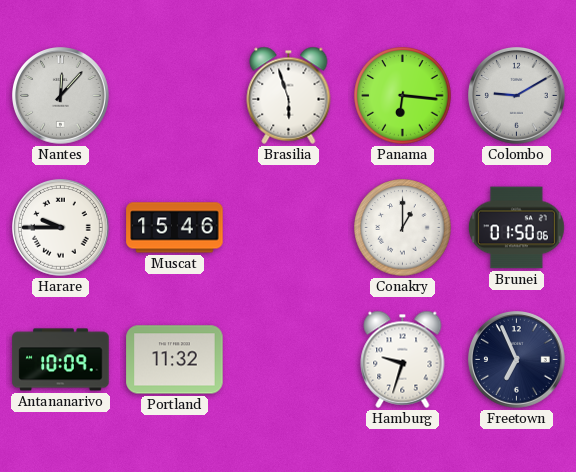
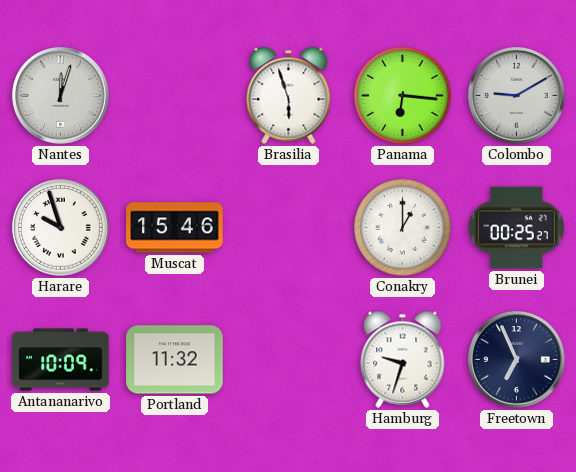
Nantes: 12:07 -> 12:03
Harare: 9:45 -> 9:57
Brunei: 01:50 -> 00:25
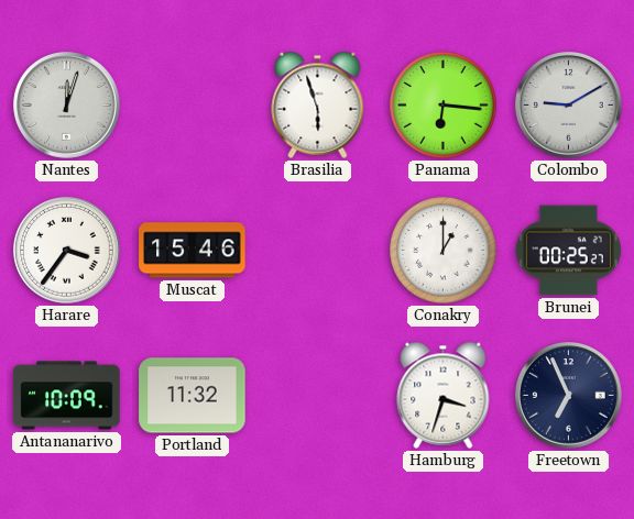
Harare: 9:57 -> 3:36
Hamburg: 9:33 -> 3:33
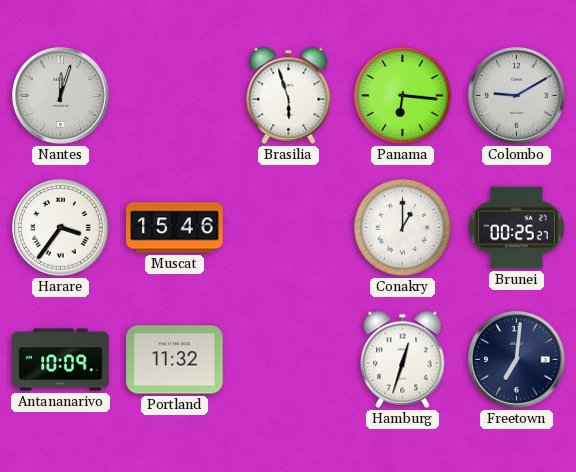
Hamburg: 3:33 -> 12:33
Freetown: 6:56 -> 7:01
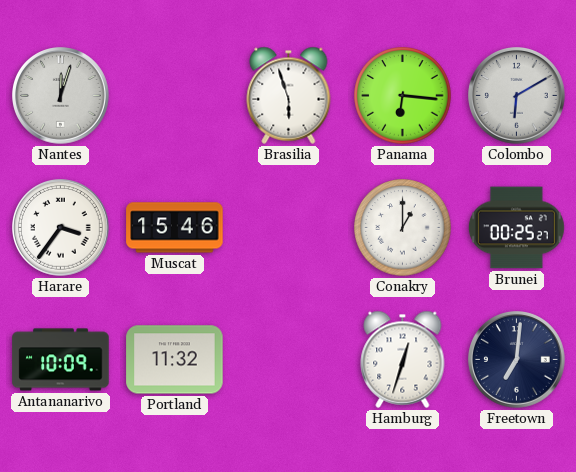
Colombo: 9:10 -> 6:10
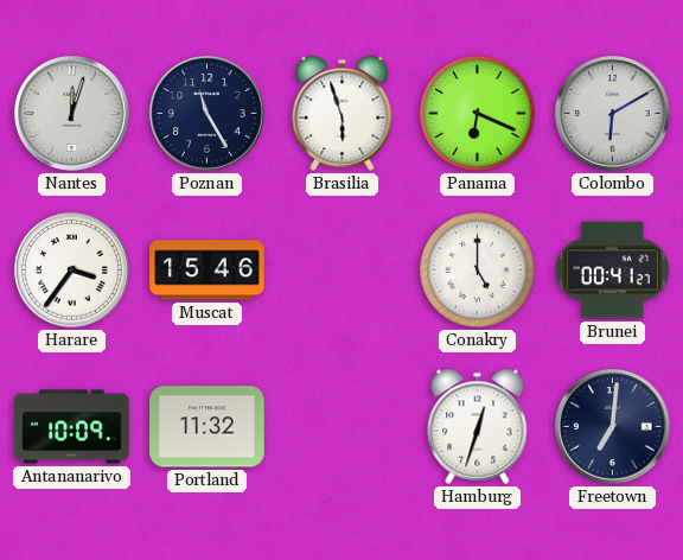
Poznan: none -> 11:25
Panama: 6:16 -> 6:19
Conakry: 1:00 -> 5:00
Brunei: 00:25 -> 00:41
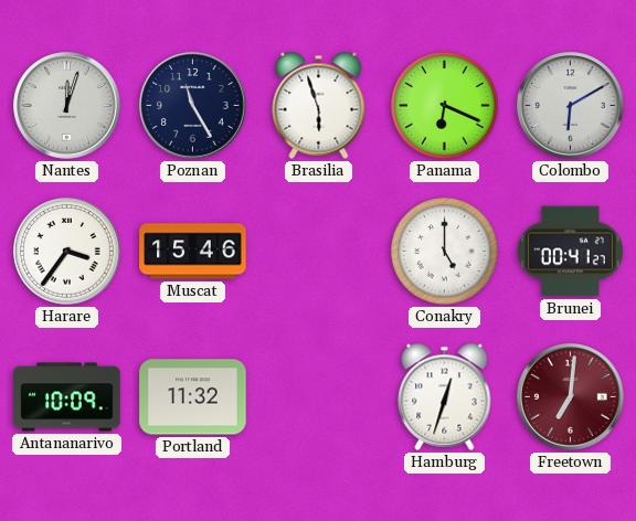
Freetown dial: navy -> burgundy
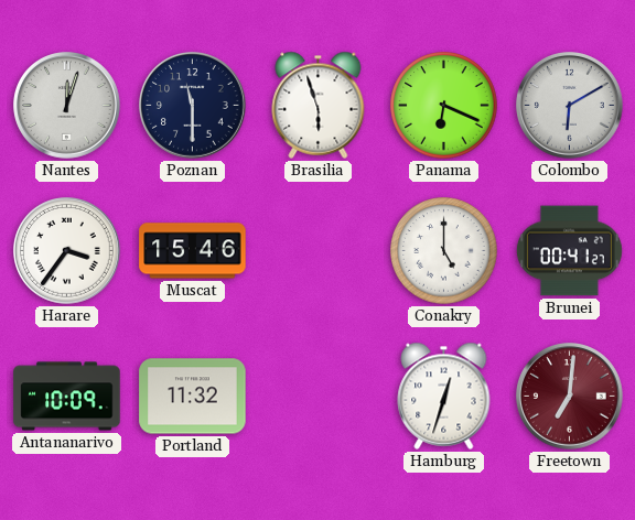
Poznan: 11:25 -> 11:30
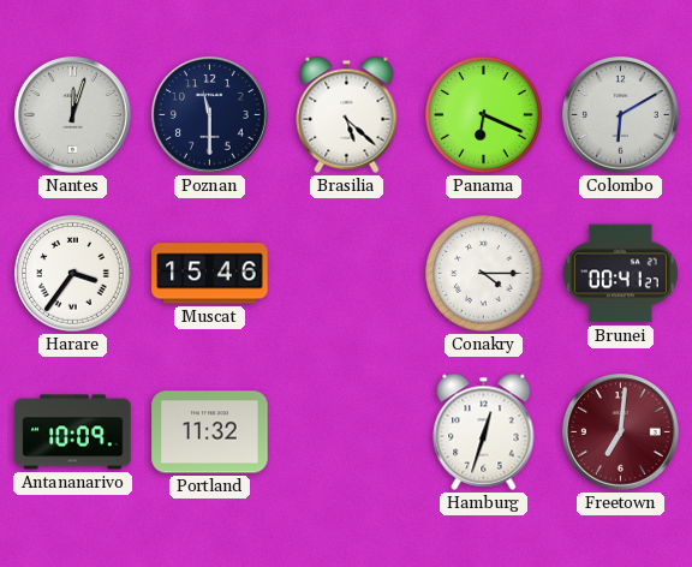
Brasilia: 5:57 -> 5:22
Conakry: 5:00 -> 4:15
